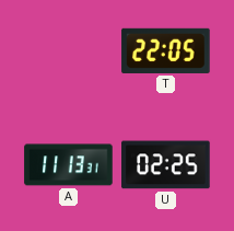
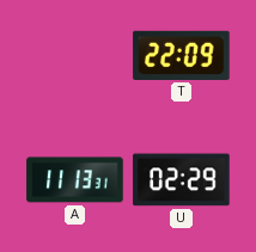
T: 22:05 -> 22:09
U: 02:25 -> 02:29
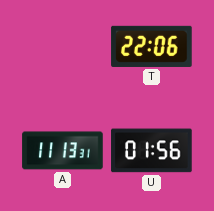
T: 22:09 -> 22:06
U: 02:29 -> 01:56
